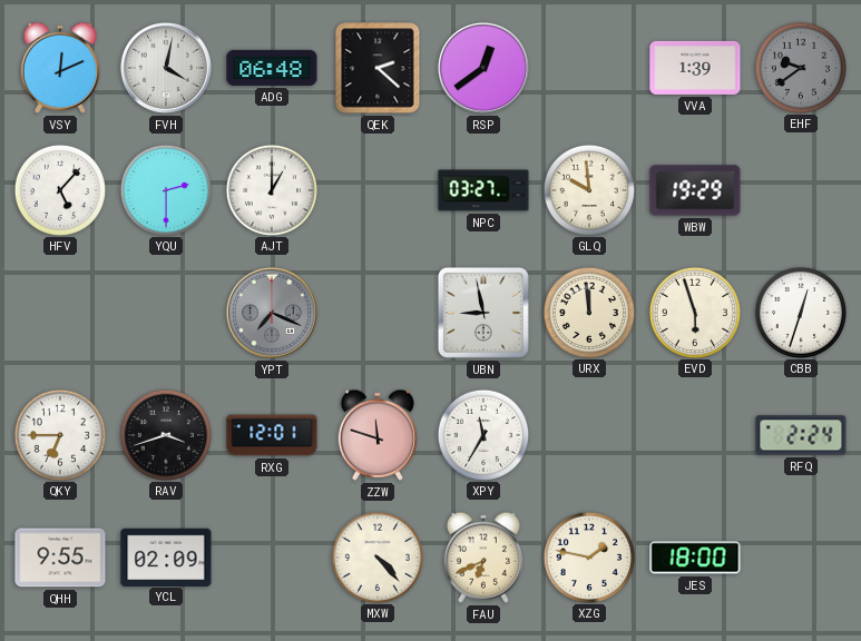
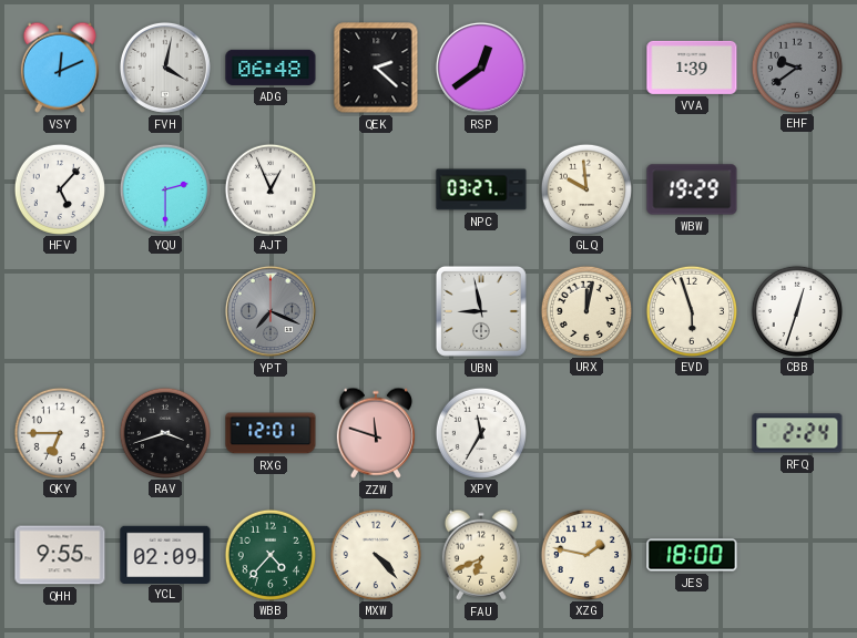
AJT: 1:00 -> 12:56
URX: 11:59 -> 12:02
WBB: none -> 4:37
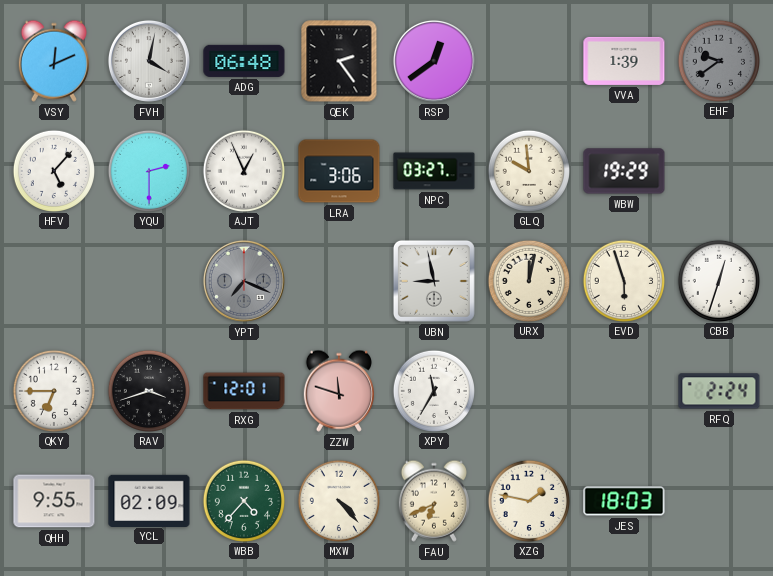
QEK: 2:22 -> 2:24
LRA: none -> 3:06
JES: 18:00 -> 18:03
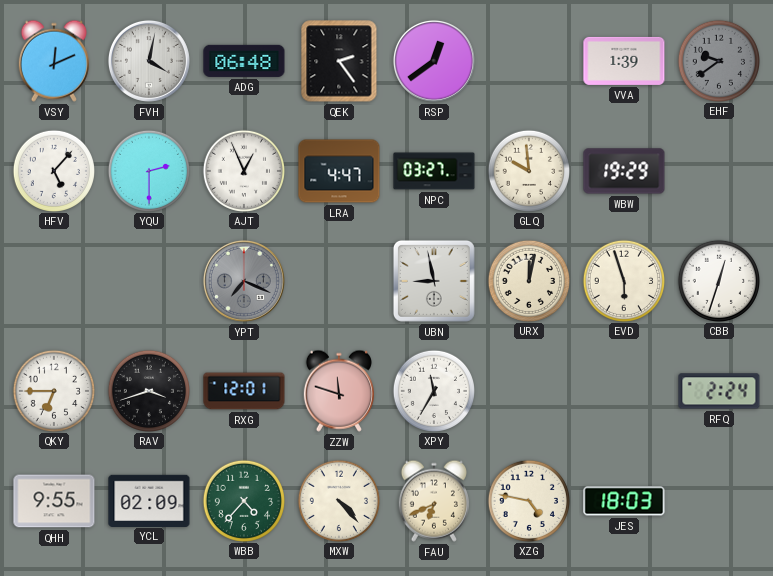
LRA: 3:06 -> 4:47
XZG: 1:47 -> 4:47
